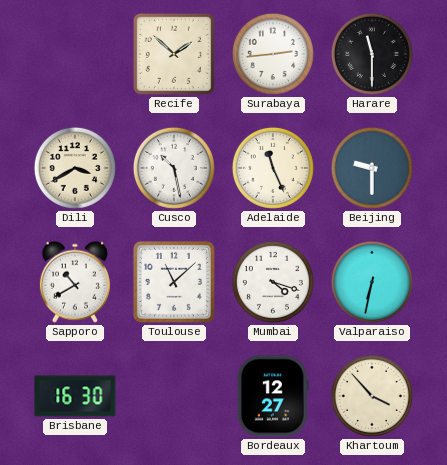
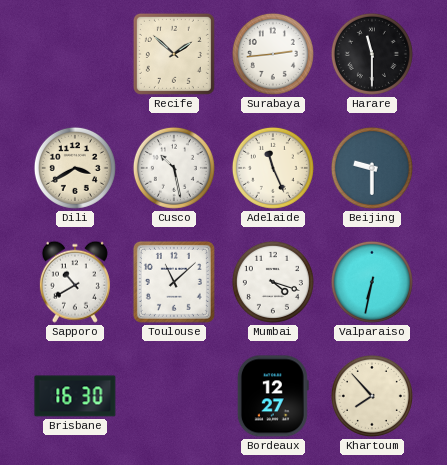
Khartoum: 3:53 -> 7:53
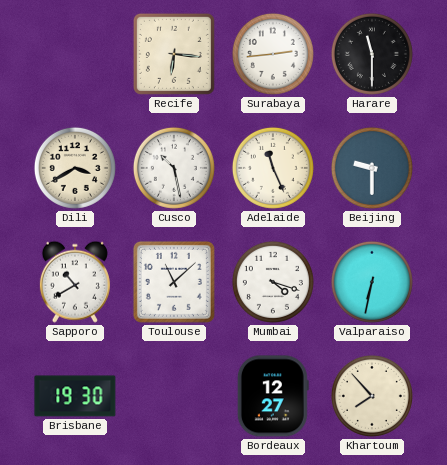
Recife: 1:52 -> 6:16
Brisbane: 16:30 -> 19:30
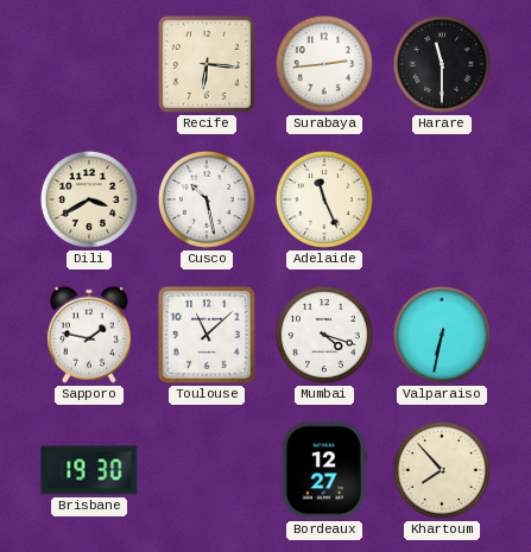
Beijing: 9:30 -> none
Sapporo: 10:40 -> 1:47
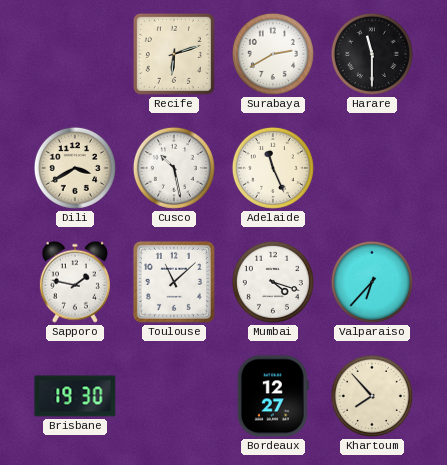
Recife: 6:16 -> 6:12
Surabaya: 2:44 -> 2:40
Valparaiso: 6:32 -> 6:37
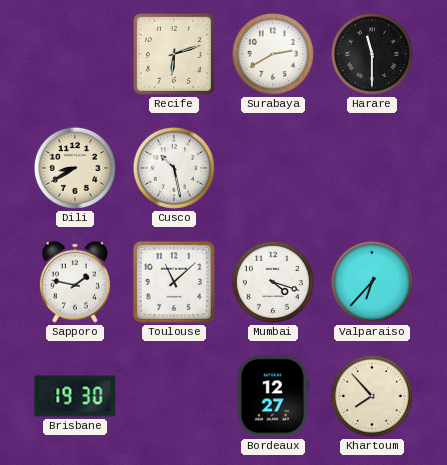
Dili: 3:40 -> 8:40
Adelaide: 11:26 -> none
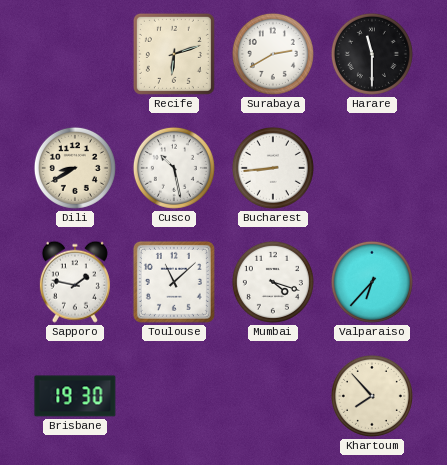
Bucharest: none -> 8:44
Bordeaux: 12:27 -> none
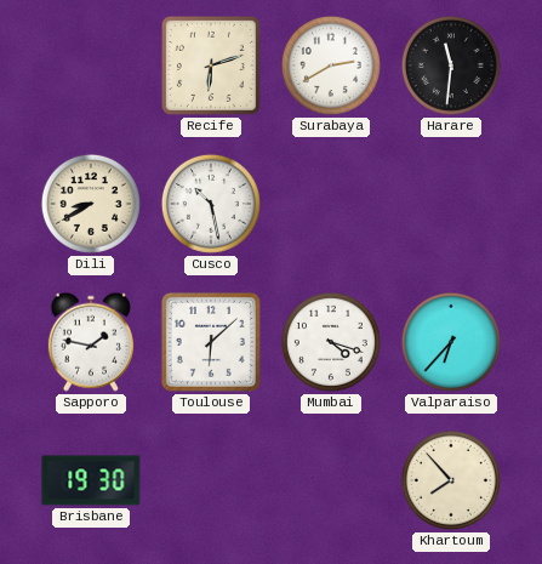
Harare: 11:30 -> 11:31
Bucharest: 8:44 -> none
Toulouse: 11:08 -> 6:08
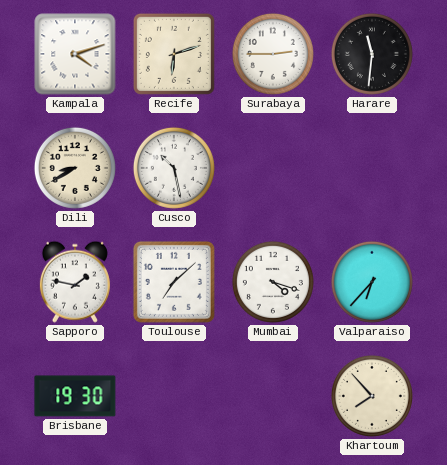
Kampala: none -> 4:12
Surabaya: 2:40 -> 2:45
Toulouse: 6:08 -> 7:08
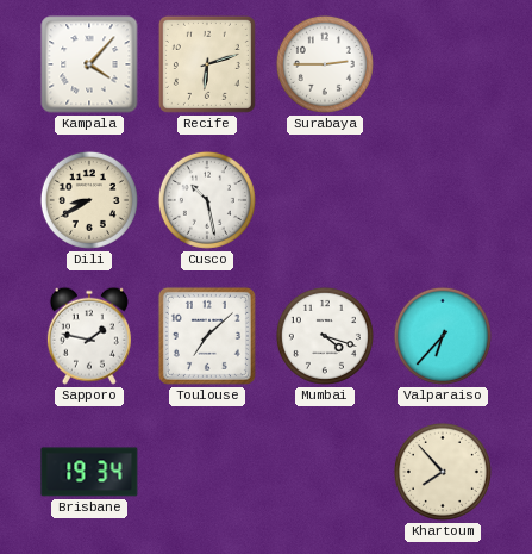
Kampala: 4:12 -> 4:07
Harare: 11:31 -> none
Brisbane: 19:30 -> 19:34
